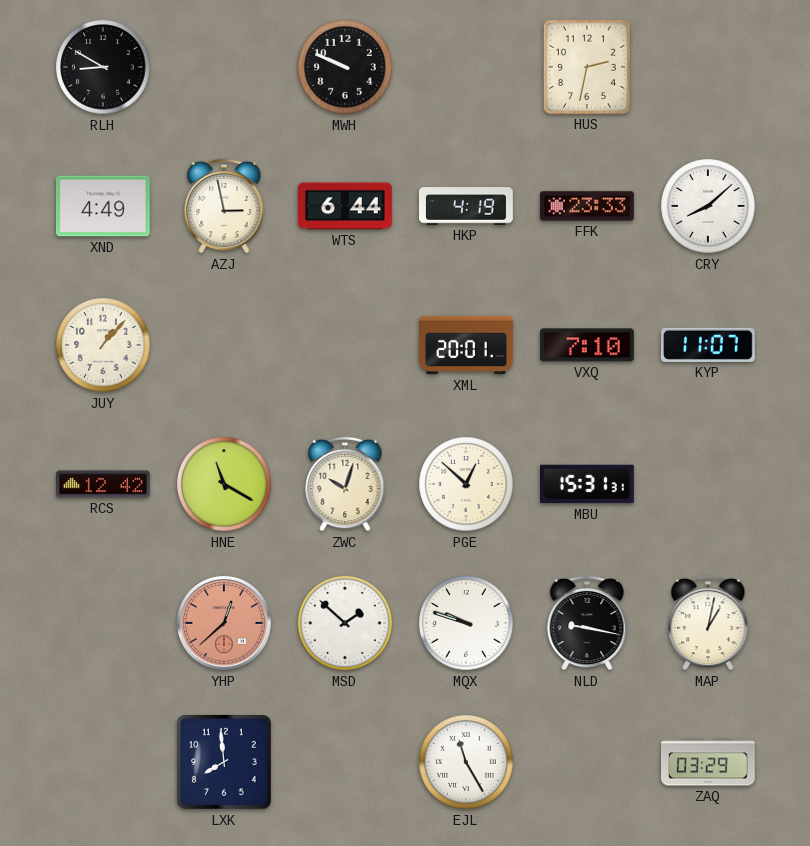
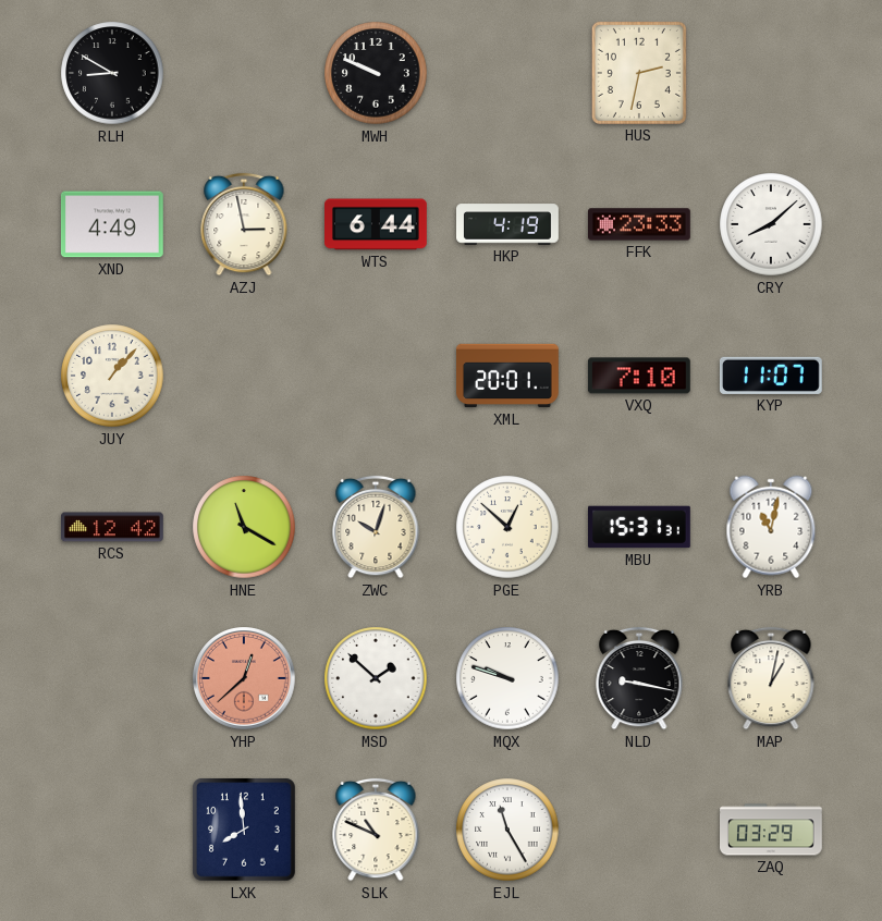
YRB: none -> 11:02
SLK: none -> 10:49
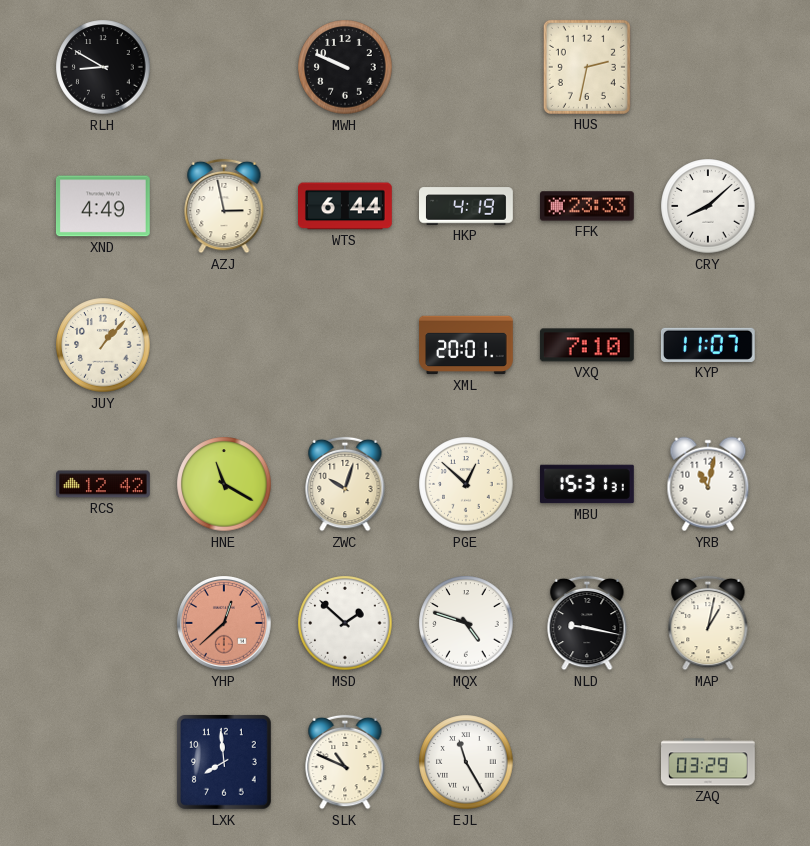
MQX: 9:48 -> 4:48
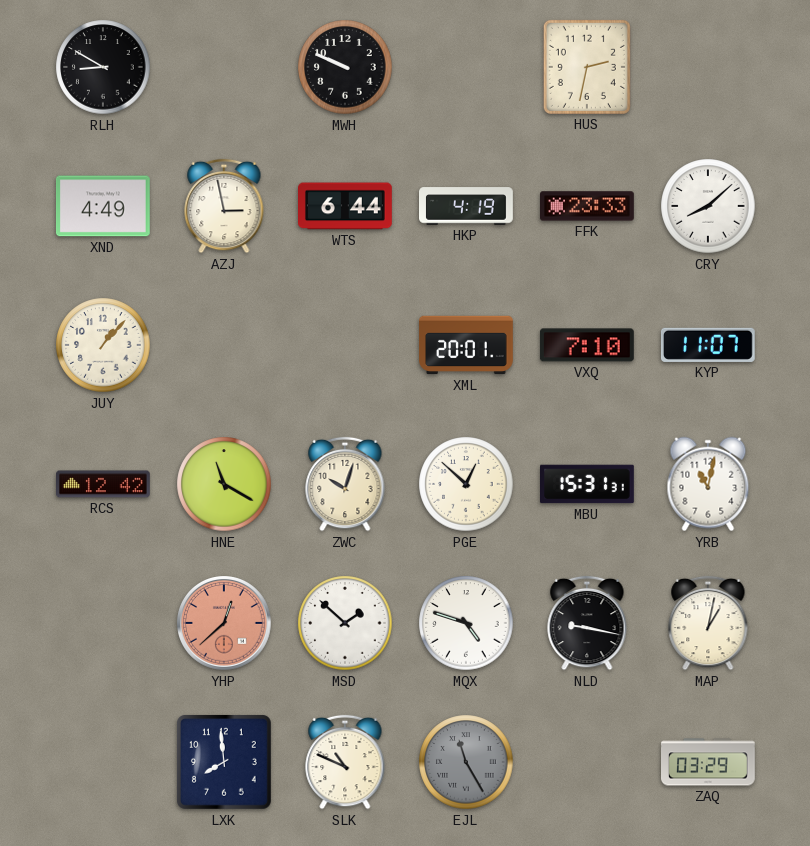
EJL dial: white -> grey
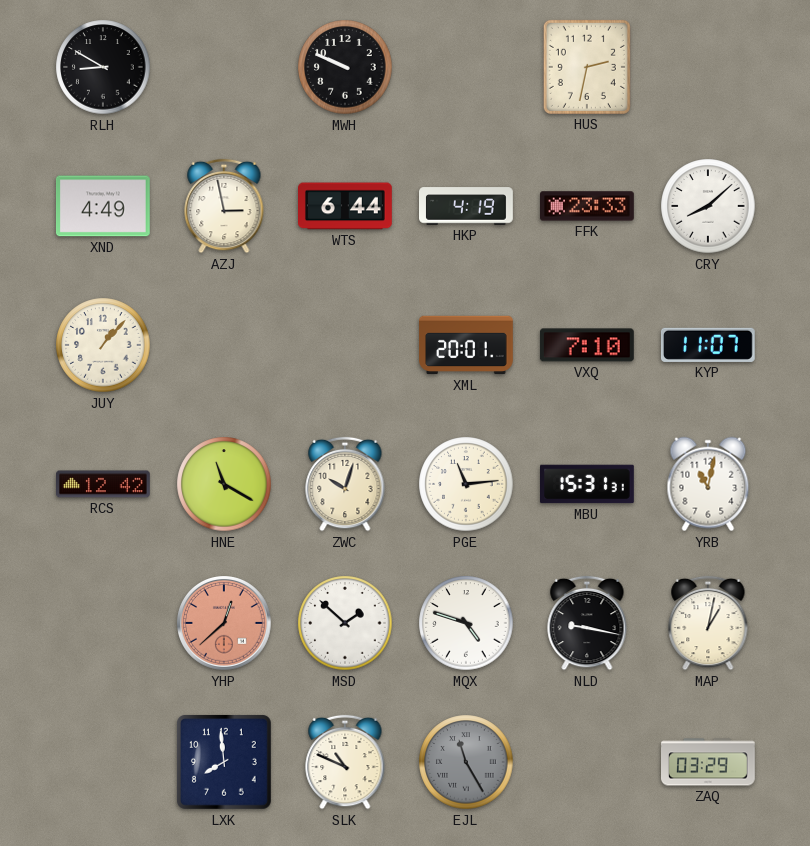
PGE: 12:52 -> 11:14
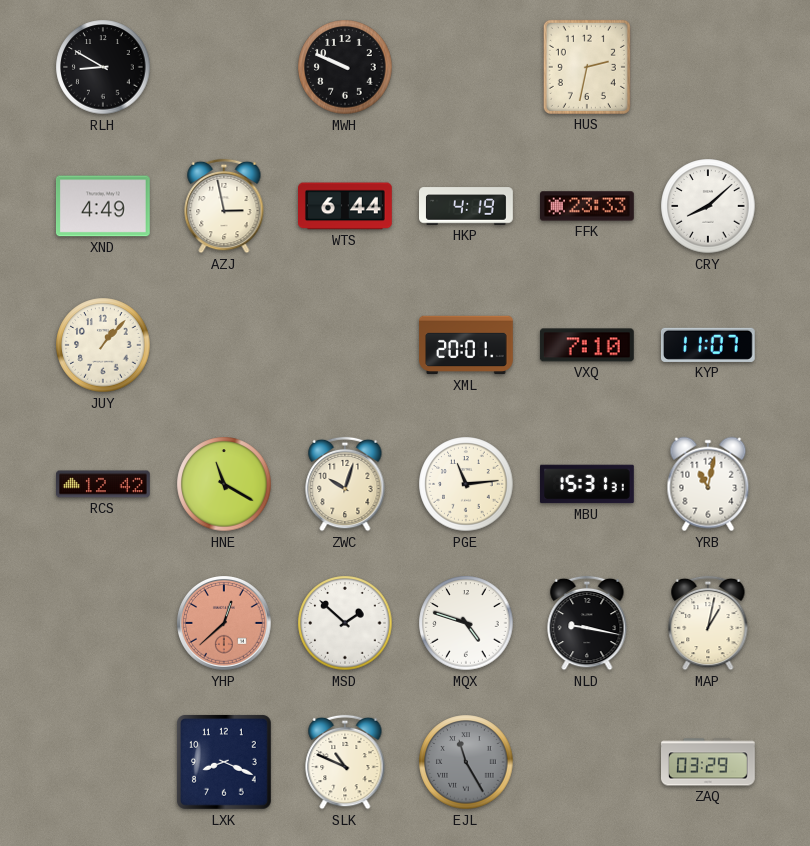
LXK: 7:59 -> 8:19
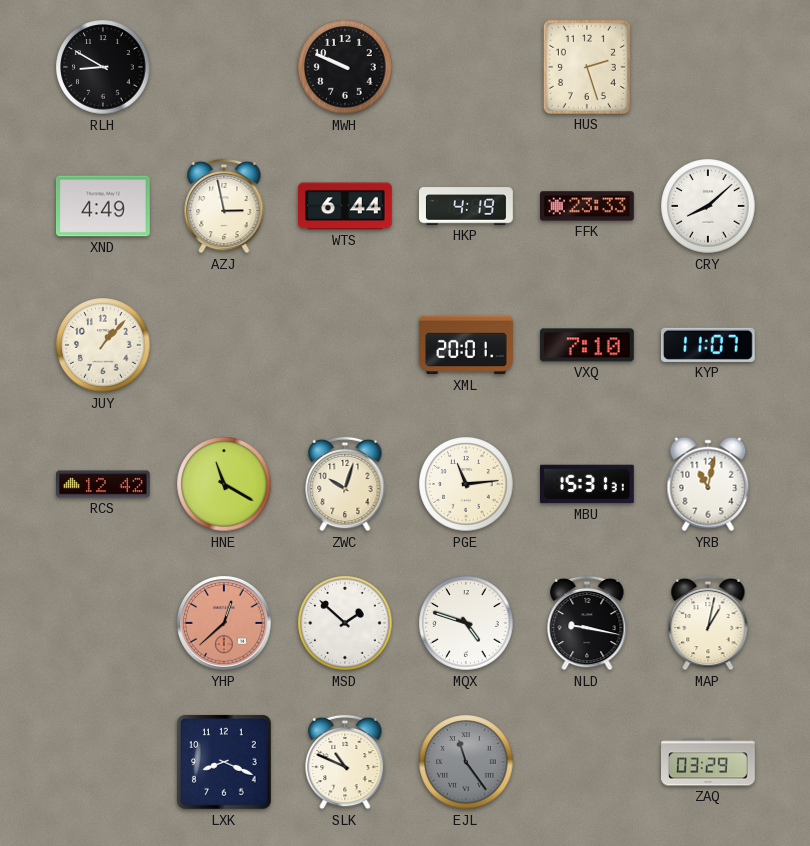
HUS: 2:32 -> 2:27
EJL: 11:25 -> 11:24
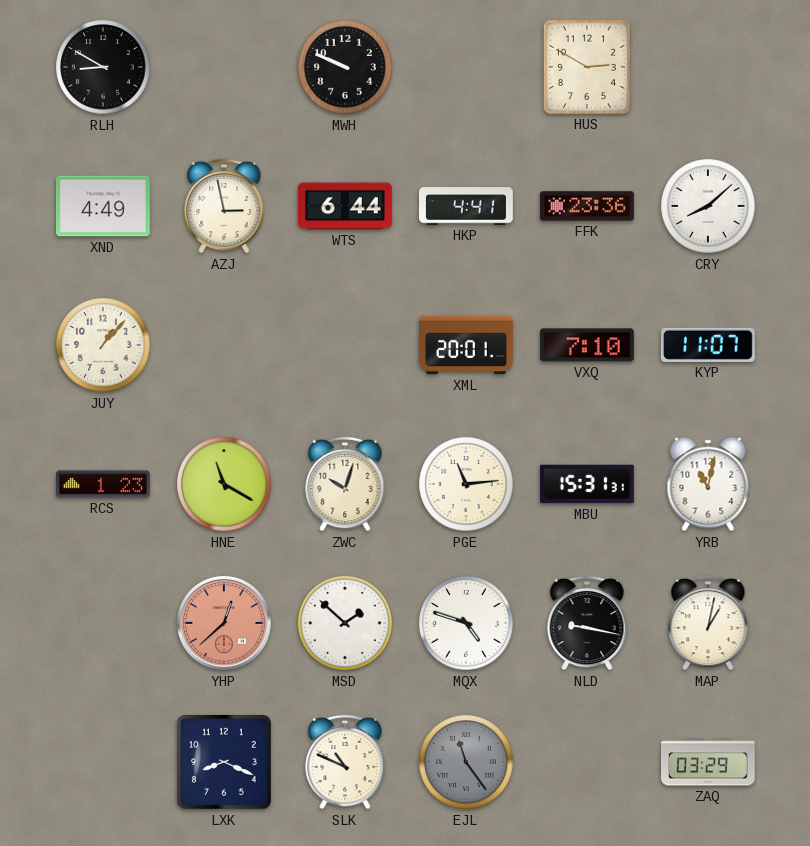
HUS: 2:27 -> 2:50
HKP: 4:19 -> 4:41
FFK: 23:33 -> 23:36
RCS: 12:42 -> 1:23
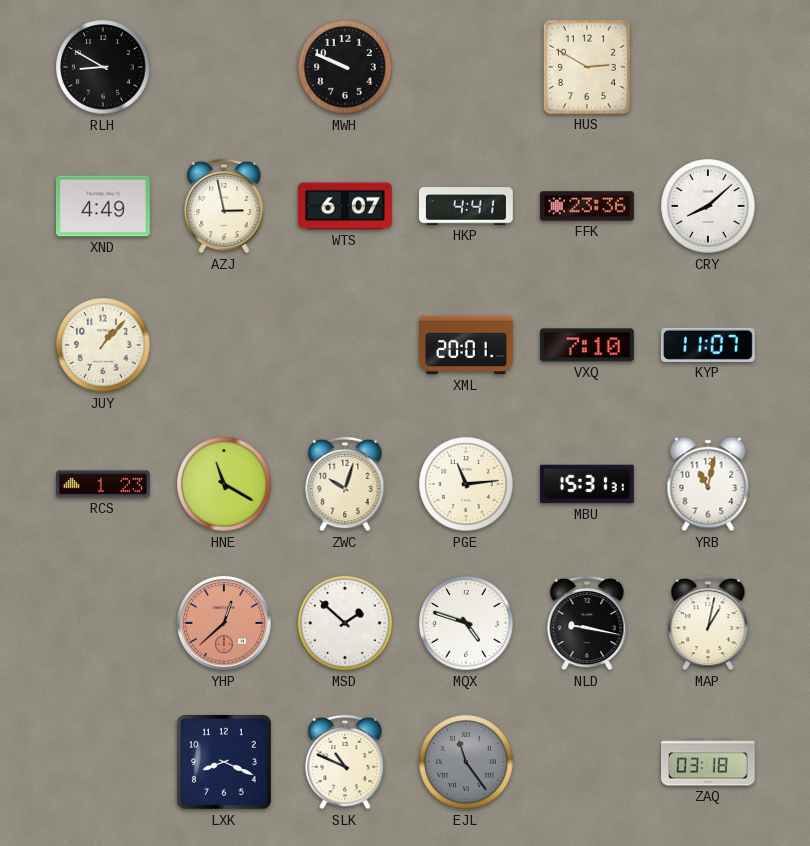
WTS: 6:44 -> 6:07
ZAQ: 03:29 -> 03:18
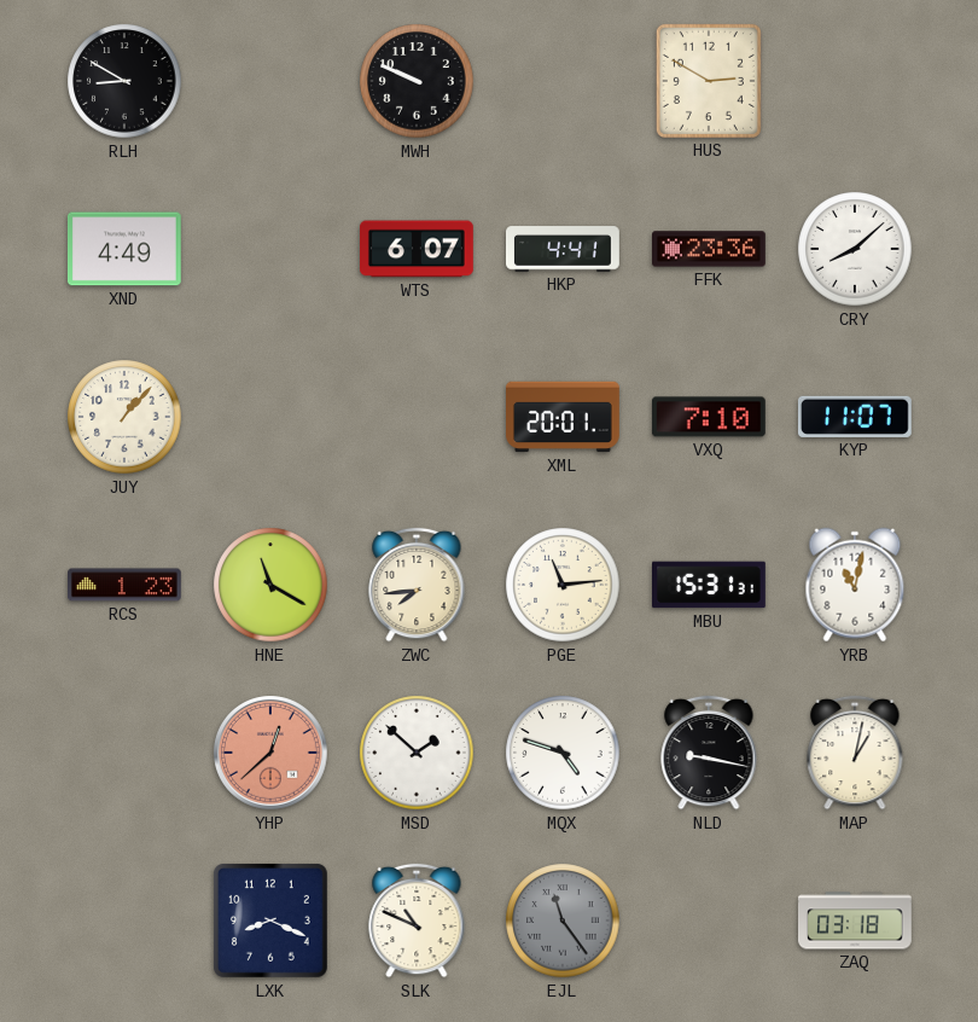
AZJ: 2:58 -> none
ZWC: 10:03 -> 7:44
